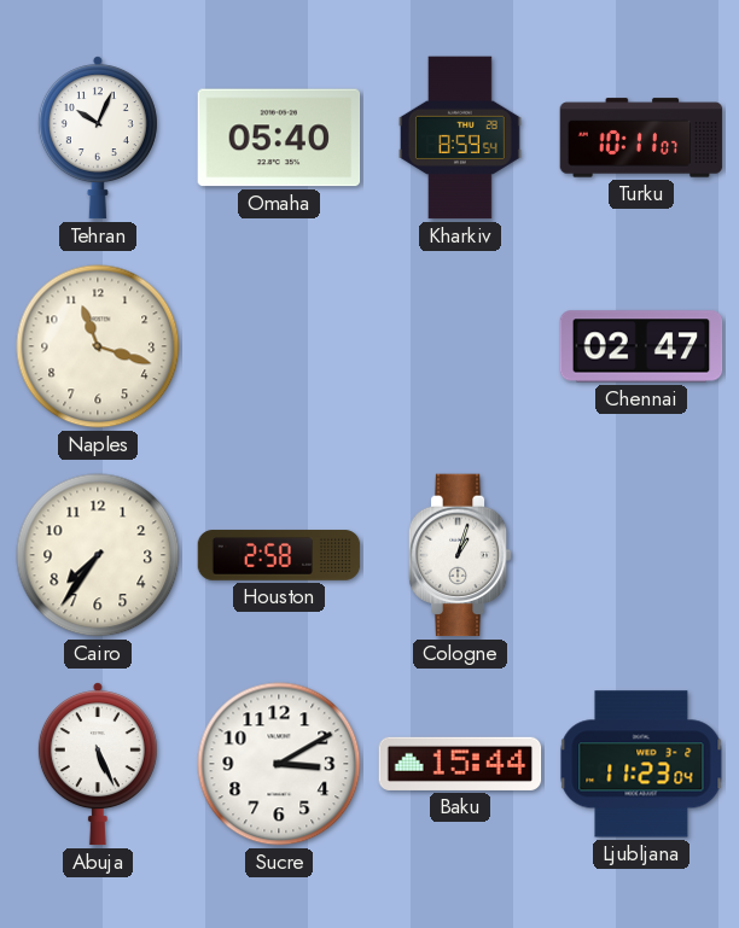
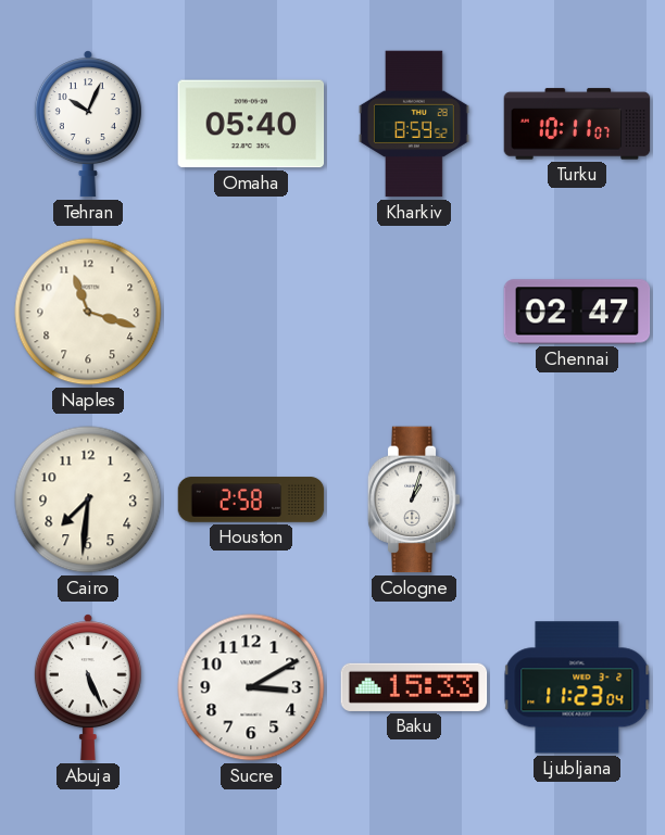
Kharkiv: 8:59:54 -> 8:59:52
Cairo: 7:36 -> 7:31
Baku: 15:44 -> 15:33
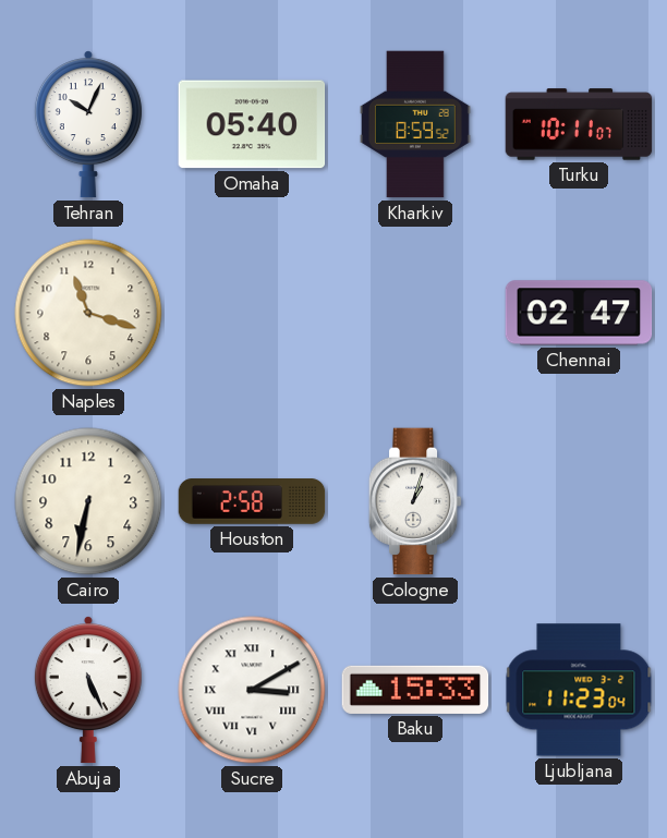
Cairo: 7:31 -> 6:32
Sucre numerals: Arabic -> Roman
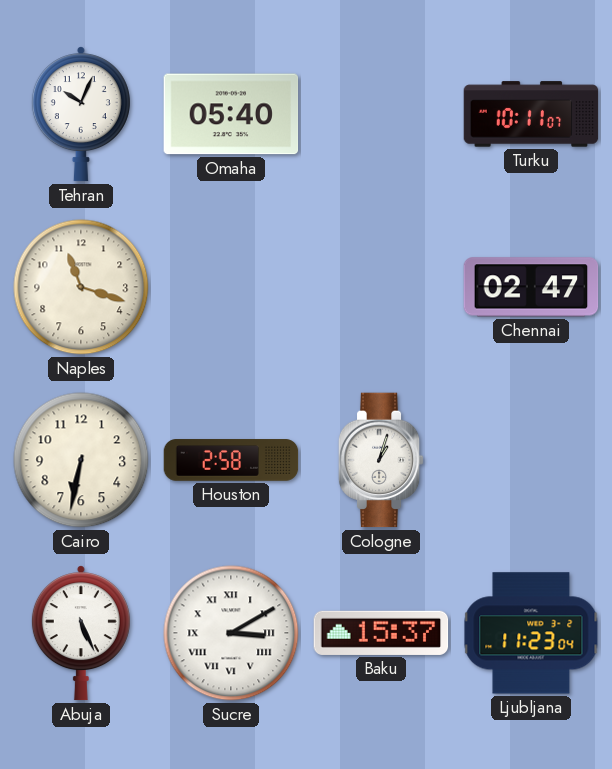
Kharkiv: 8:59 -> none
Baku: 15:33 -> 15:37
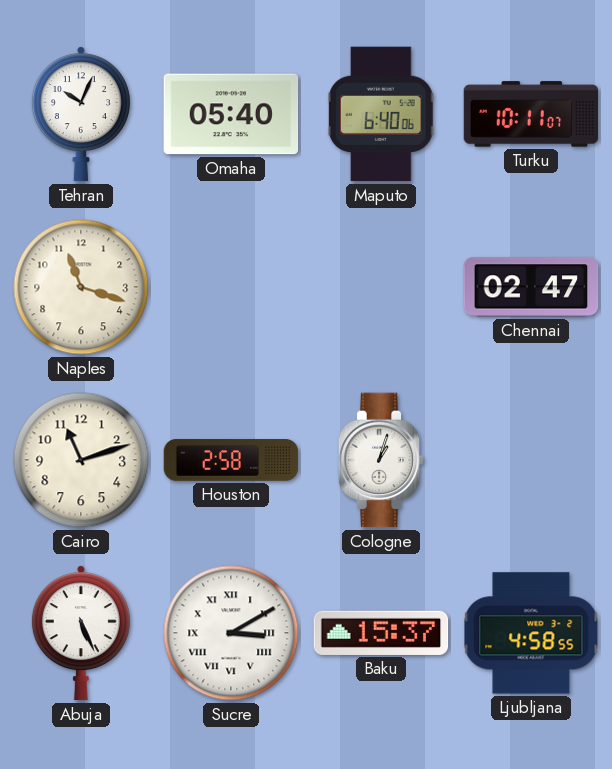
Maputo: none -> 6:40
Cairo: 6:32 -> 11:12
Ljubljana: 11:23 -> 4:58
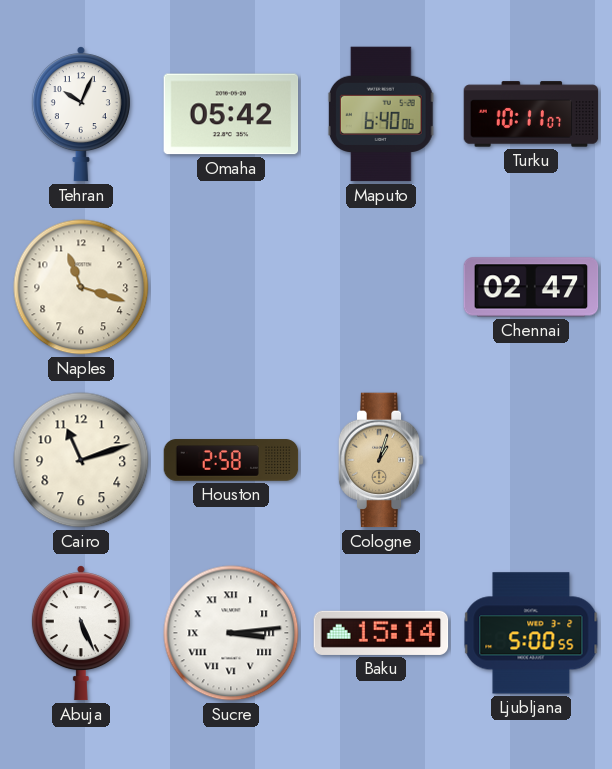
Omaha: 05:40 -> 05:42
Cologne dial: white -> champagne
Sucre: 3:10 -> 3:14
Baku: 15:37 -> 15:14
Ljubljana: 4:58 -> 5:00
